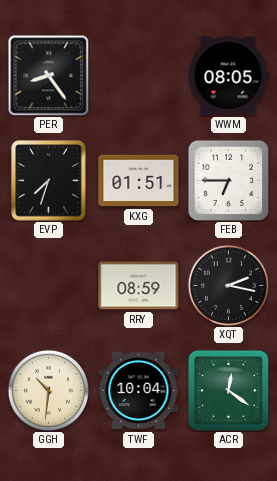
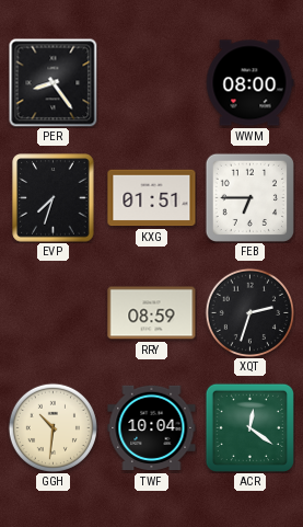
WWM: 08:05 -> 08:00
XQT: 2:17 -> 2:33
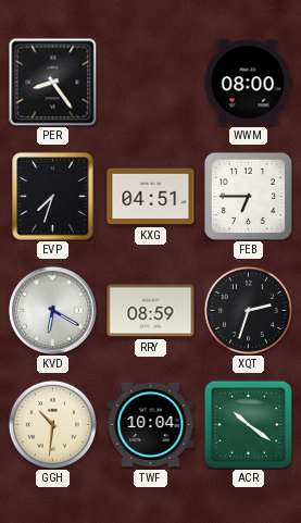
KXG: 01:51 -> 04:51
KVD: none -> 6:20
ACR: 12:21 -> 10:21
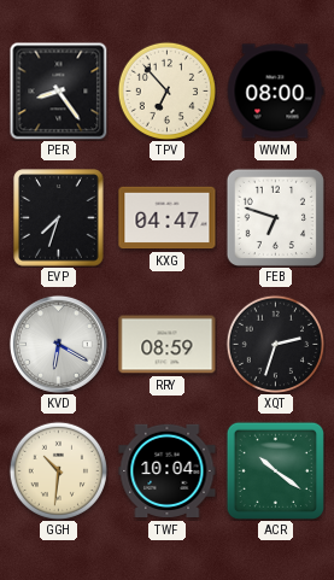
TPV: none -> 6:53
KXG: 04:51 -> 04:47
FEB: 6:45 -> 6:48
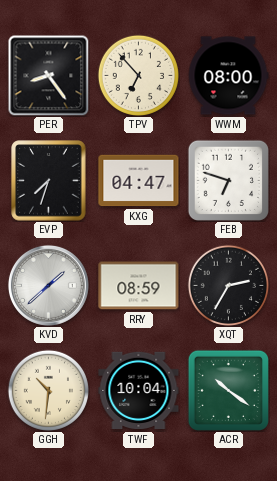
KVD: 6:20 -> 1:38
XQT: 2:33 -> 2:35
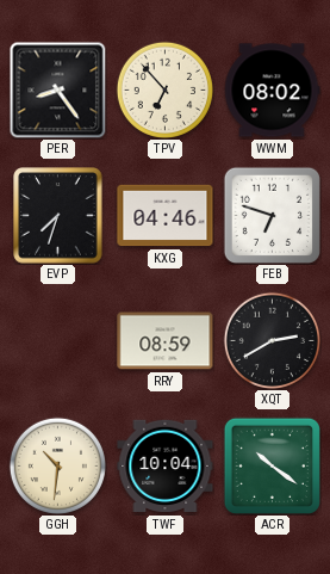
WWM: 08:00 -> 08:02
KXG: 04:47 -> 04:46
KVD: 1:38 -> none
XQT: 2:35 -> 2:40
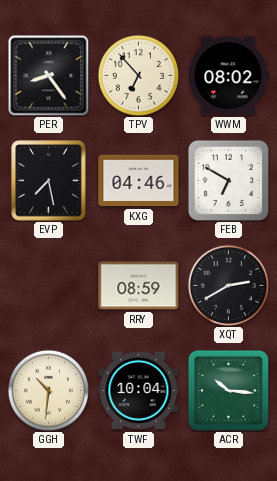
EVP: 7:33 -> 7:28
FEB: 6:48 -> 6:50
ACR: 10:21 -> 10:16
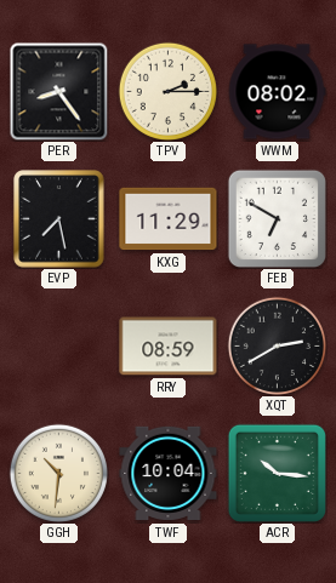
TPV: 6:53 -> 2:15
KXG: 04:46 -> 11:29
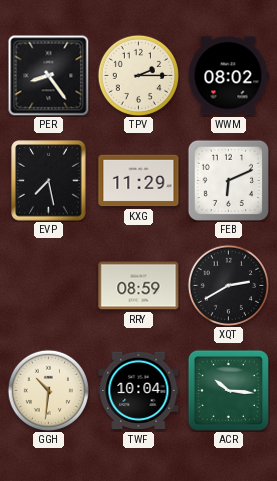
FEB: 6:50 -> 6:11
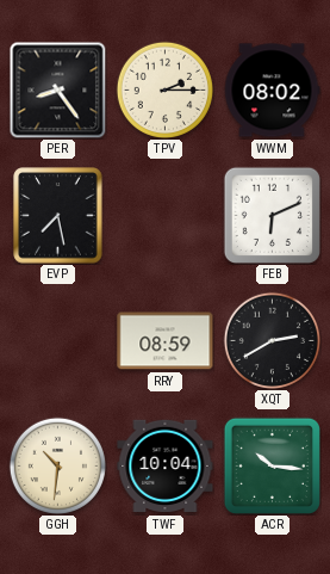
KXG: 11:29 -> none
